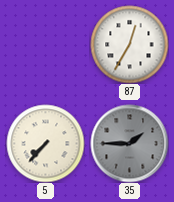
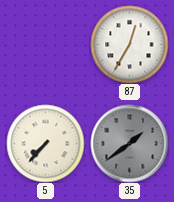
35: 1:45 -> 1:39
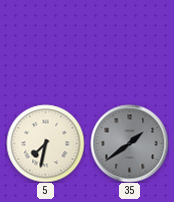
87: 12:35 -> none
5: 7:37 -> 7:32
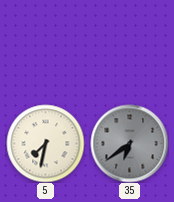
35: 1:39 -> 6:39
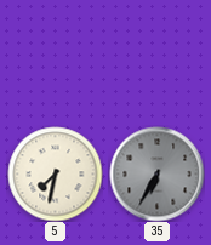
35: 6:39 -> 6:35
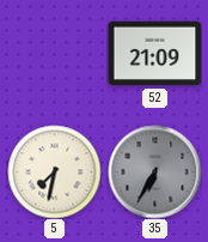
52: none -> 21:09
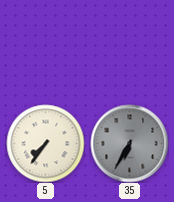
52: 21:09 -> none
5: 7:32 -> 7:36
